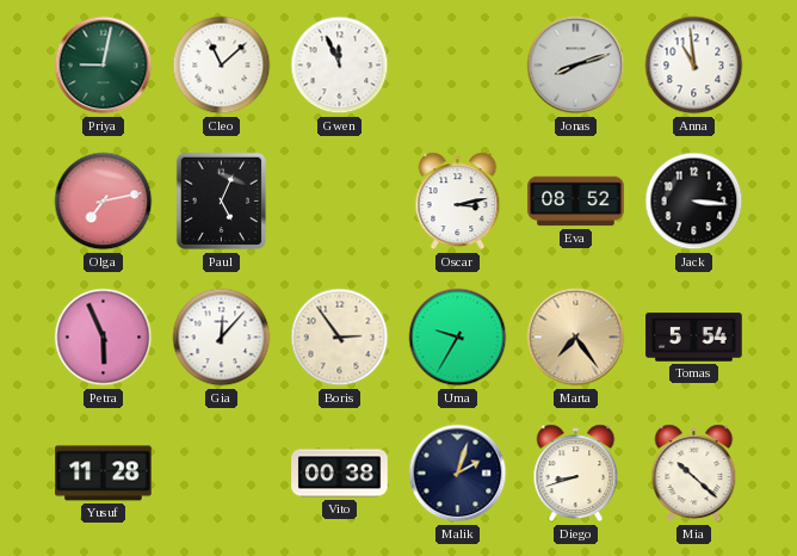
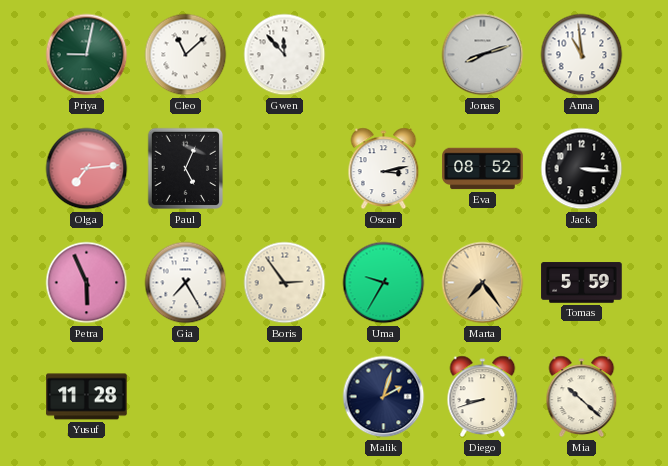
Gwen: 11:56 -> 11:53
Olga: 7:13 -> 7:14
Gia: 12:07 -> 7:25
Tomas: 5:54 -> 5:59
Vito: 00:38 -> none
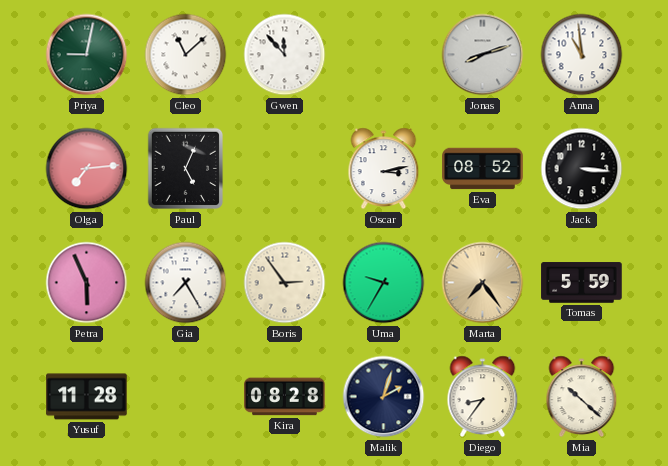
Kira: none -> 08:28
Diego: 8:42 -> 8:36
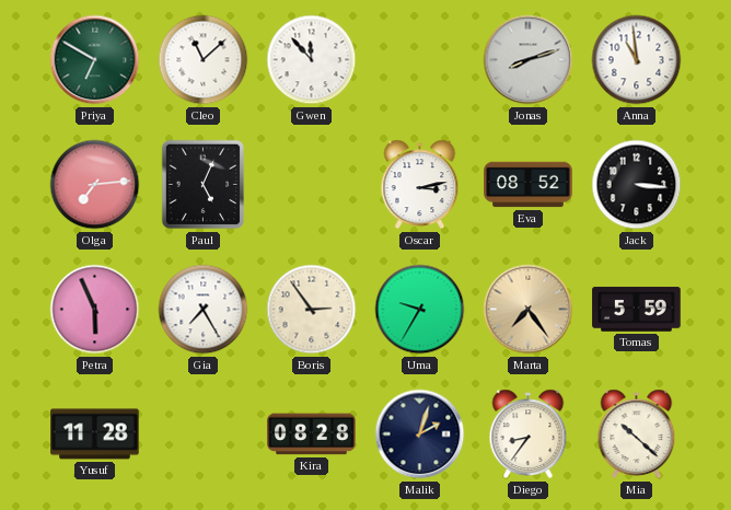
Priya: 9:02 -> 6:50
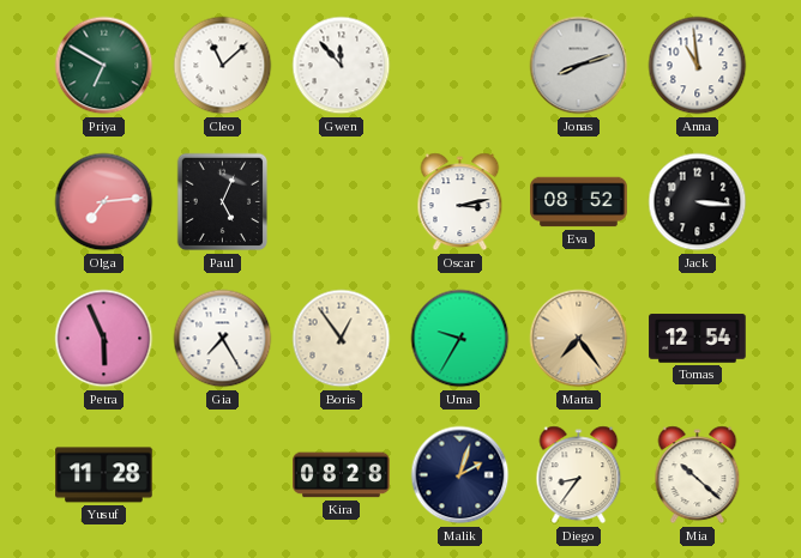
Boris: 2:54 -> 12:54
Tomas: 5:59 -> 12:54
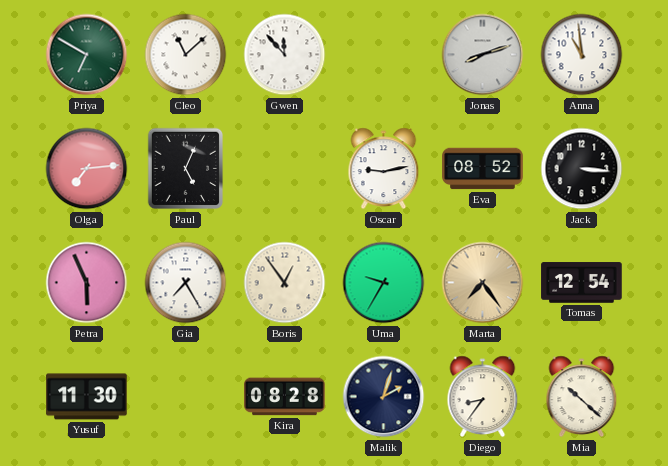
Oscar: 3:13 -> 9:13
Yusuf: 11:28 -> 11:30
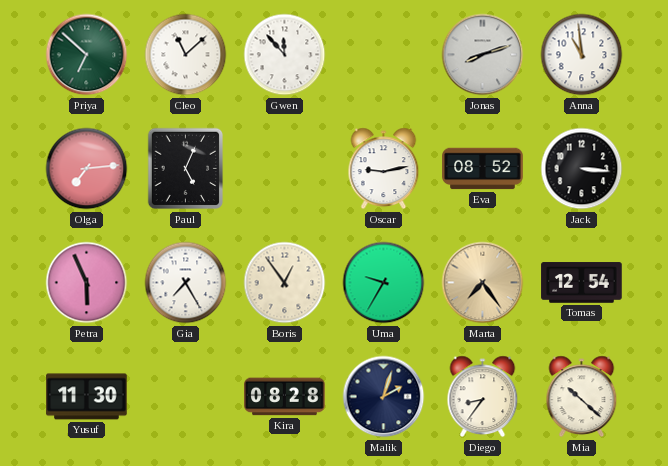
Priya: 6:50 -> 6:52
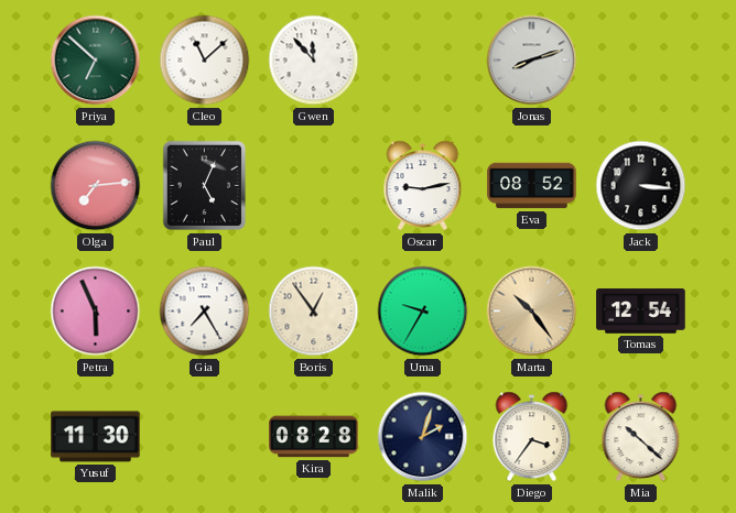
Anna: 10:59 -> none
Marta: 7:24 -> 10:24
Diego: 8:36 -> 3:36
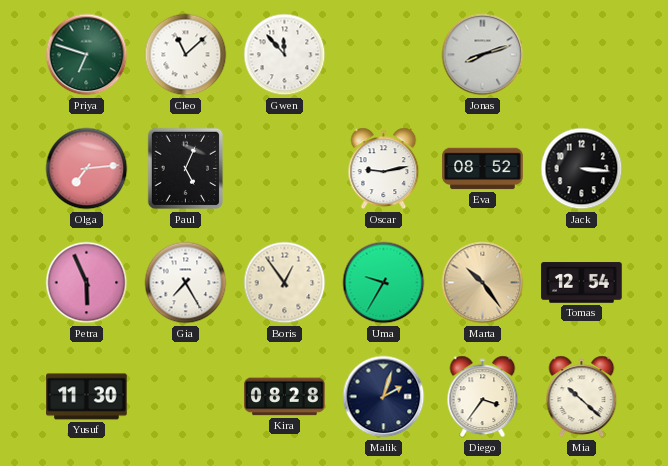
Priya: 6:52 -> 6:48
